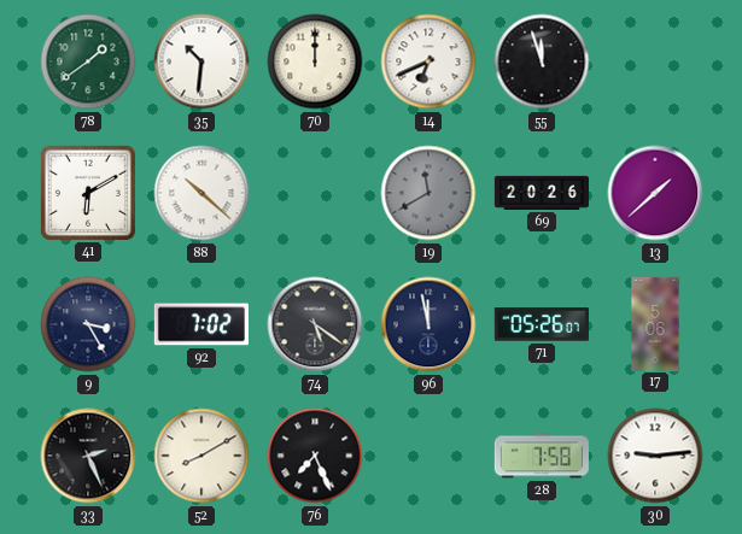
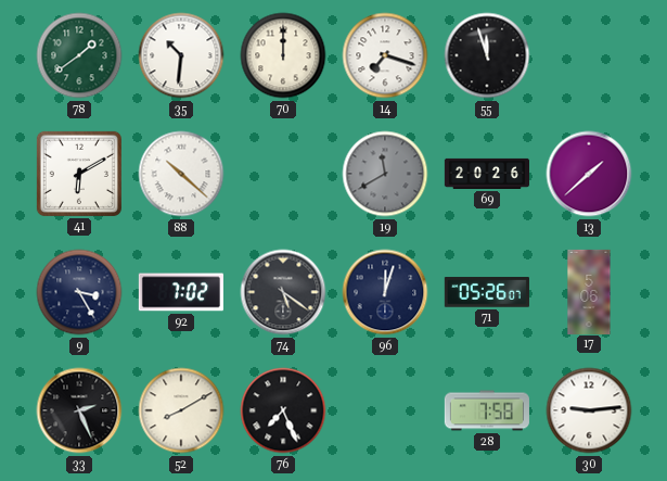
14: 6:41 -> 7:18
96: 11:58 -> 12:03
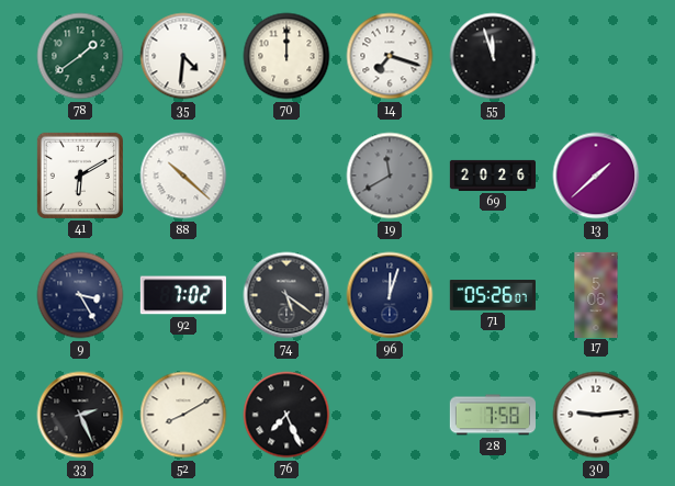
35: 10:31 -> 4:31
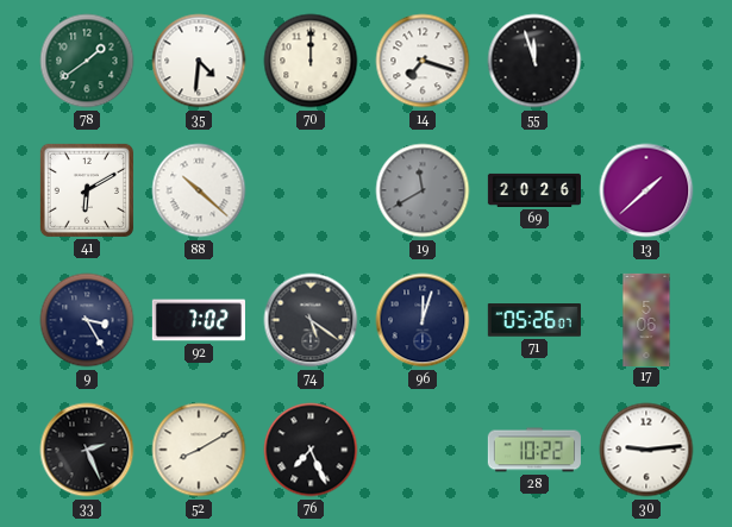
28: 7:58 -> 10:22
